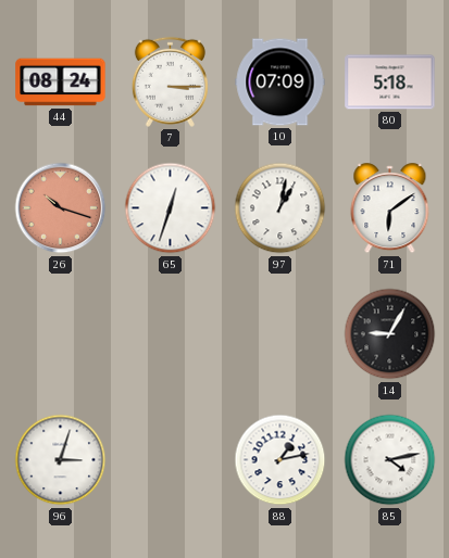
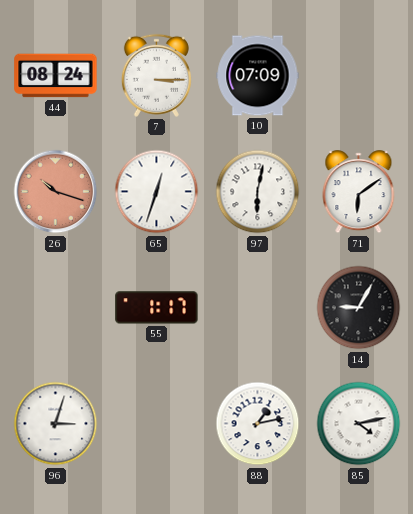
80: 5:18 -> none
97: 1:02 -> 6:02
55: none -> 1:17
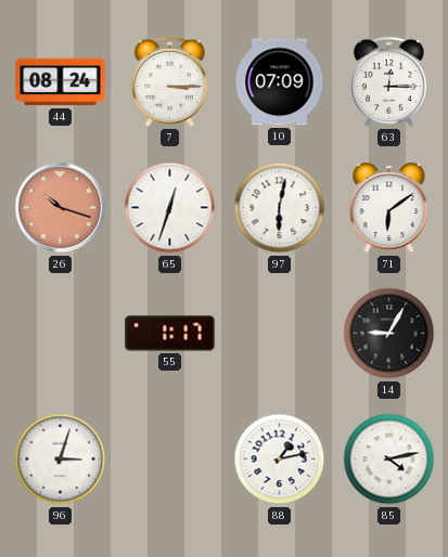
63: none -> 12:15
